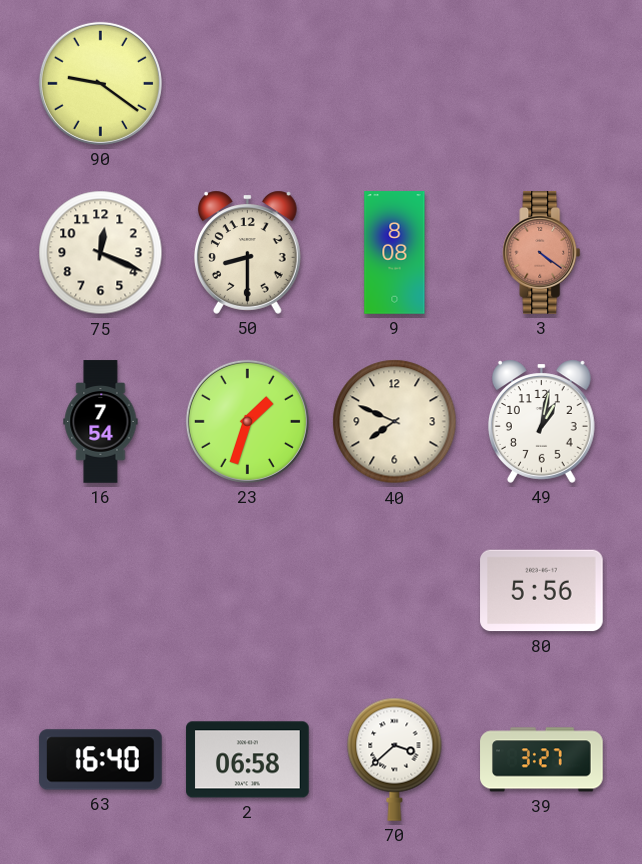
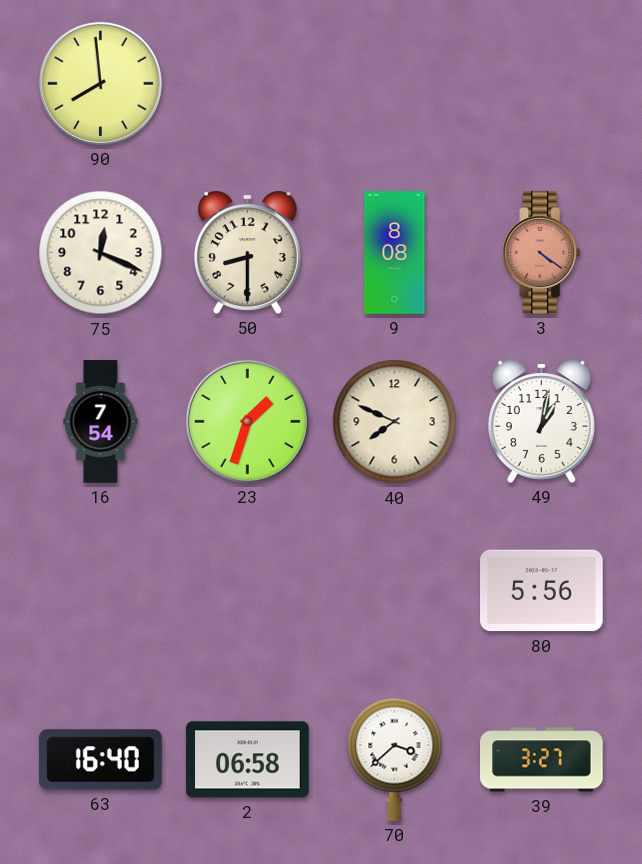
90: 9:21 -> 7:59
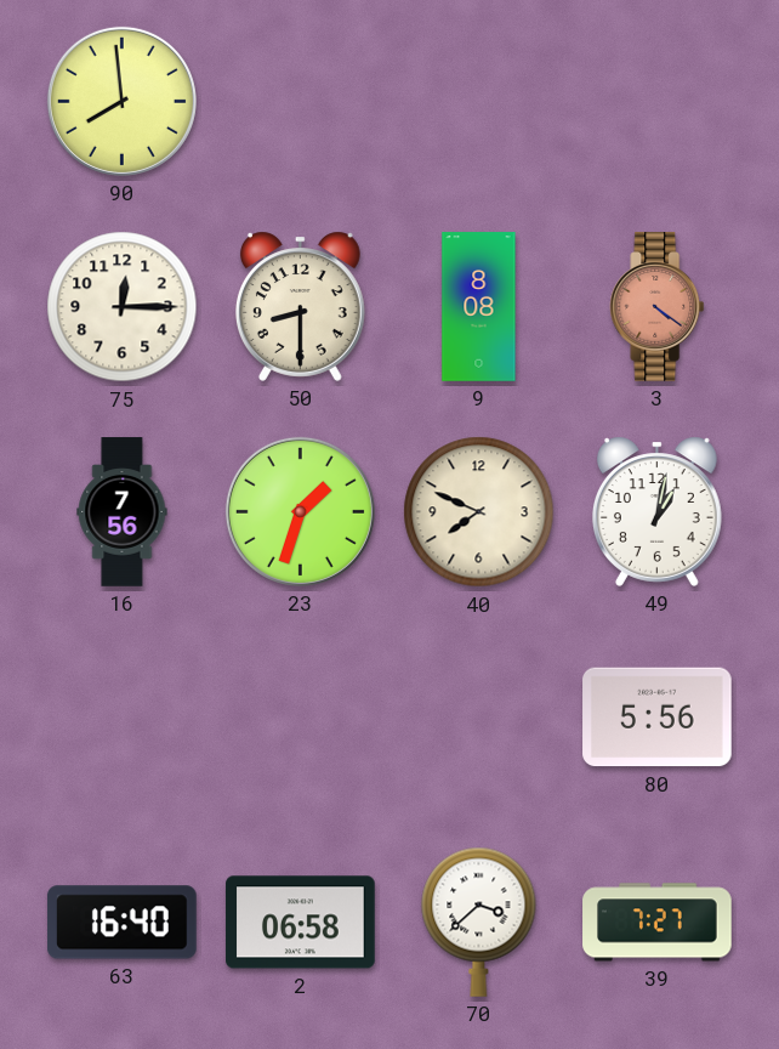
75: 12:19 -> 12:15
16: 7:54 -> 7:56
39: 3:27 -> 7:27
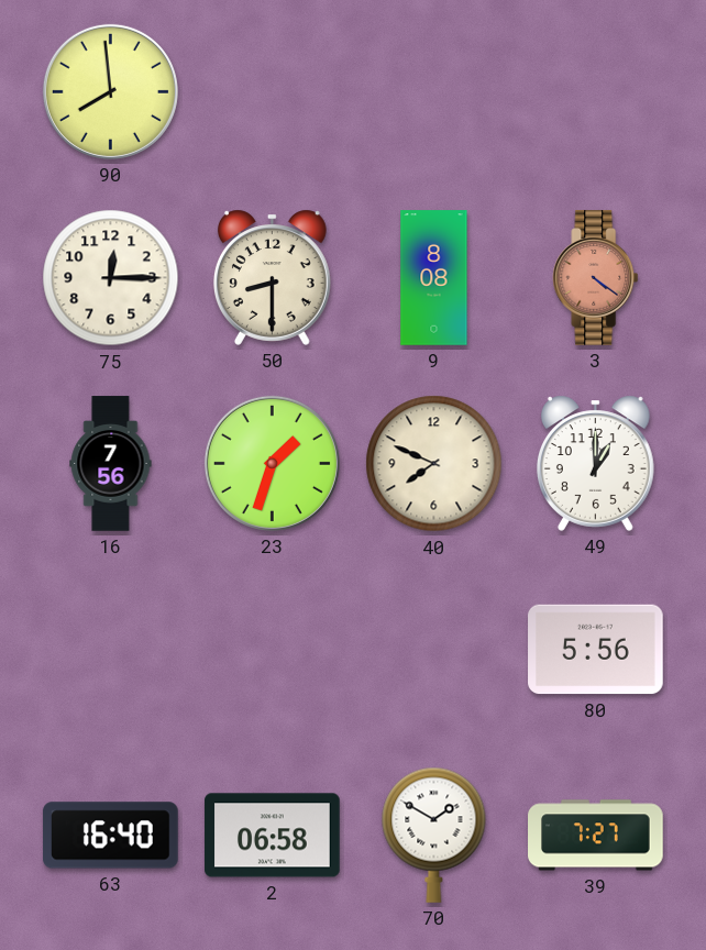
49: 1:02 -> 1:00
70: 3:38 -> 1:50
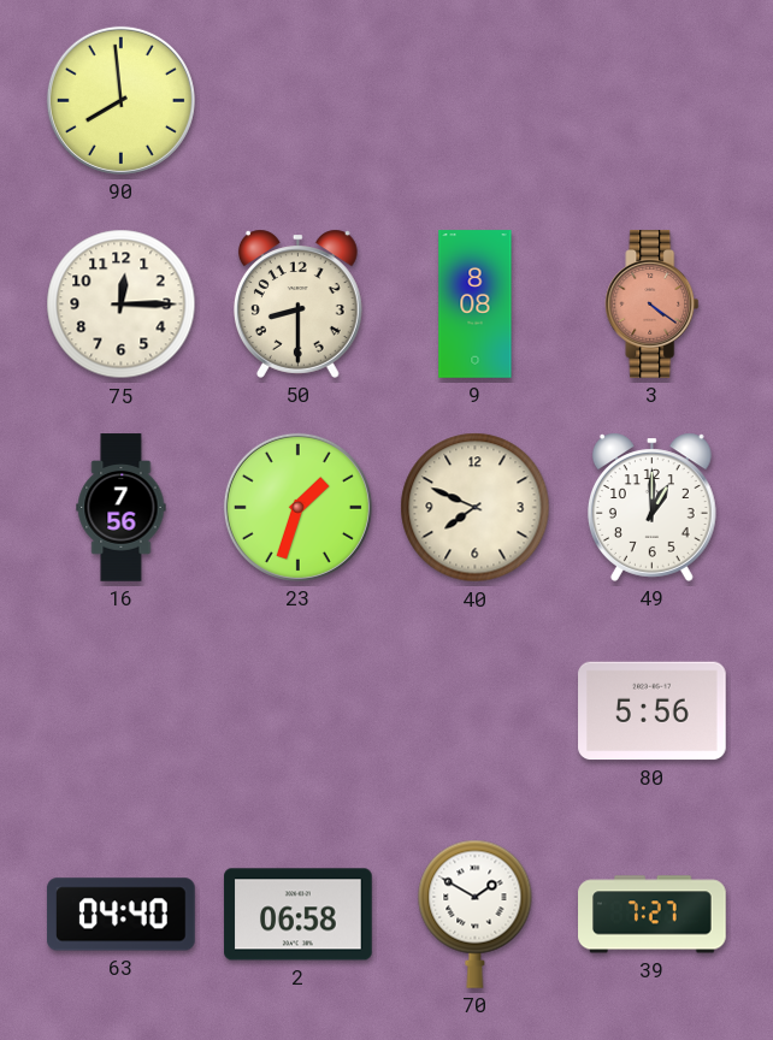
63: 16:40 -> 04:40
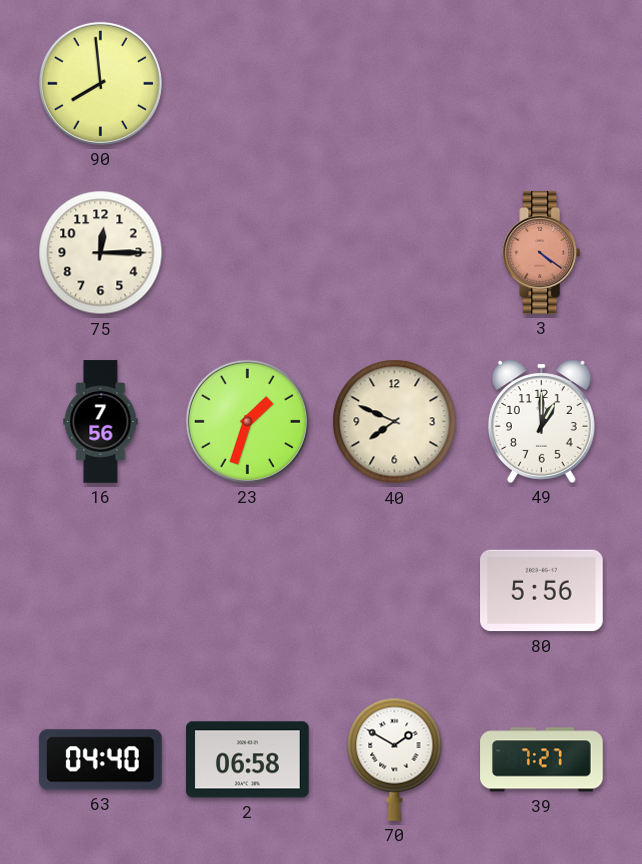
50: 8:30 -> none
9: 8:08 -> none
